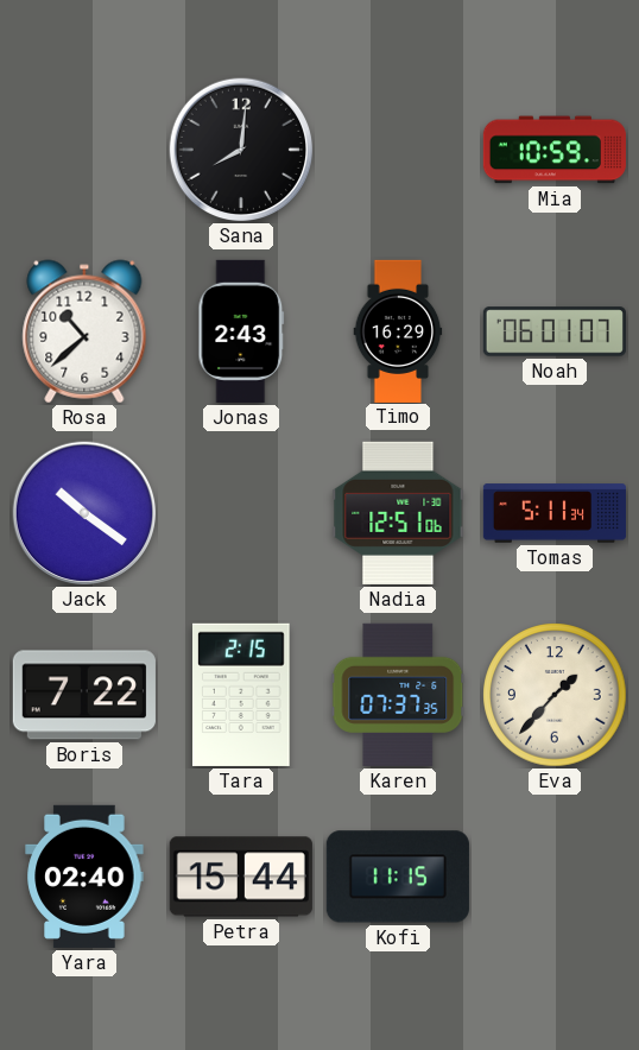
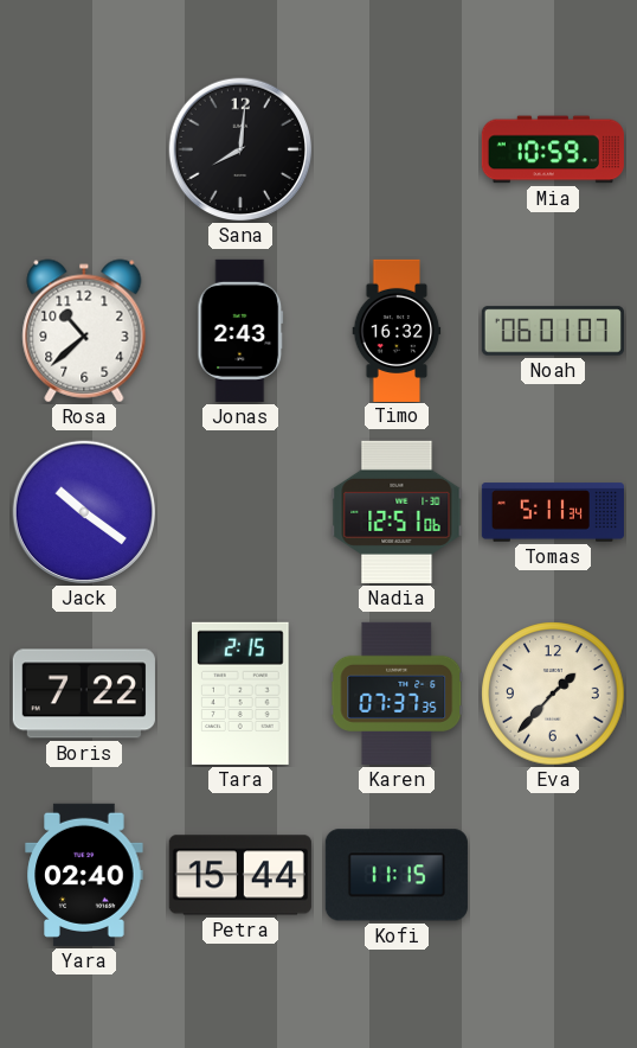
Timo: 16:29 -> 16:32
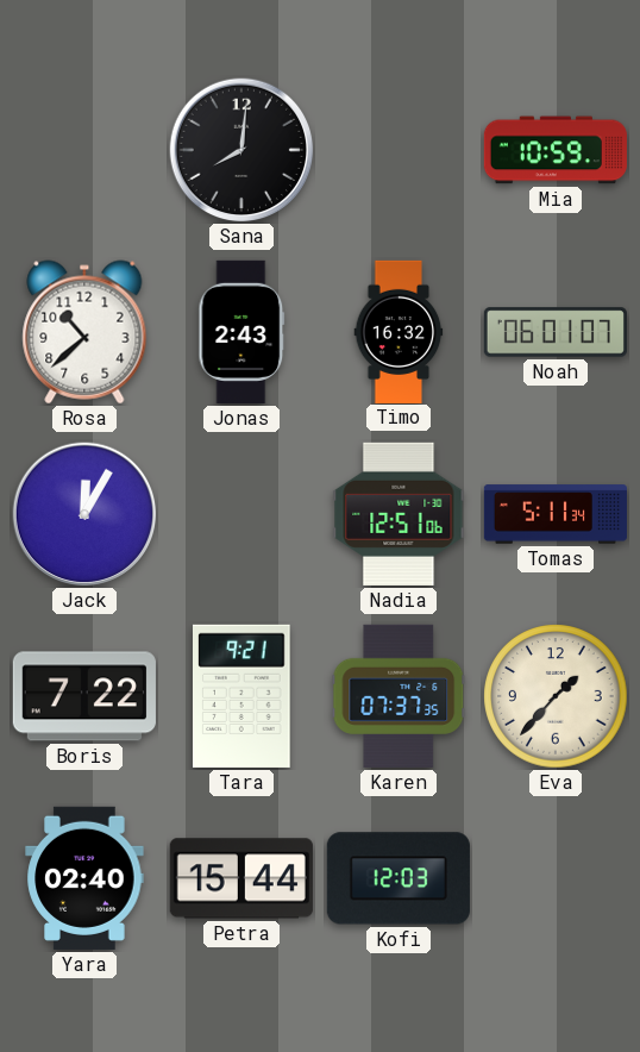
Jack: 10:21 -> 12:05
Tara: 2:15 -> 9:21
Kofi: 11:15 -> 12:03
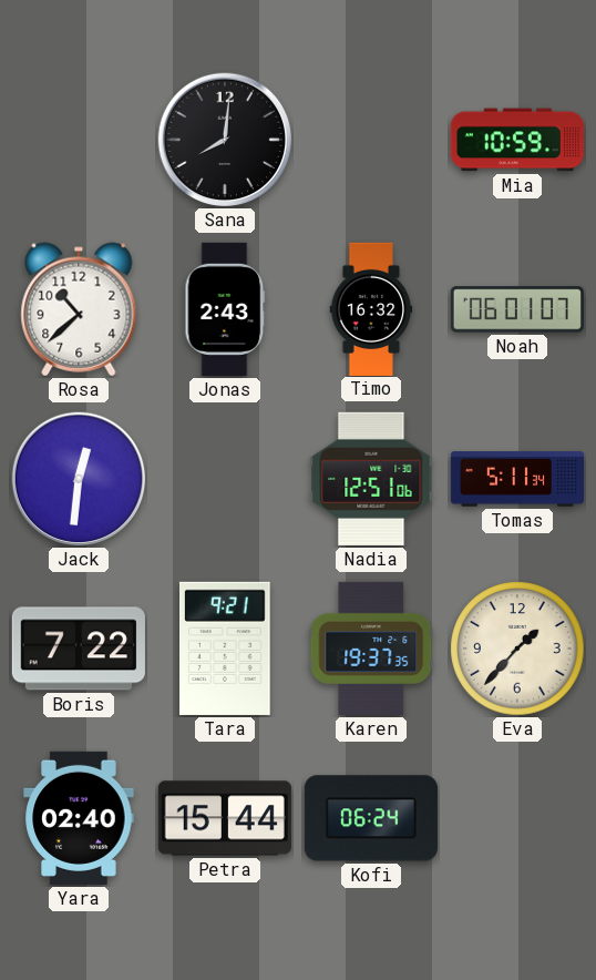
Jack: 12:05 -> 12:31
Karen: 07:37 -> 19:37
Kofi: 12:03 -> 06:24
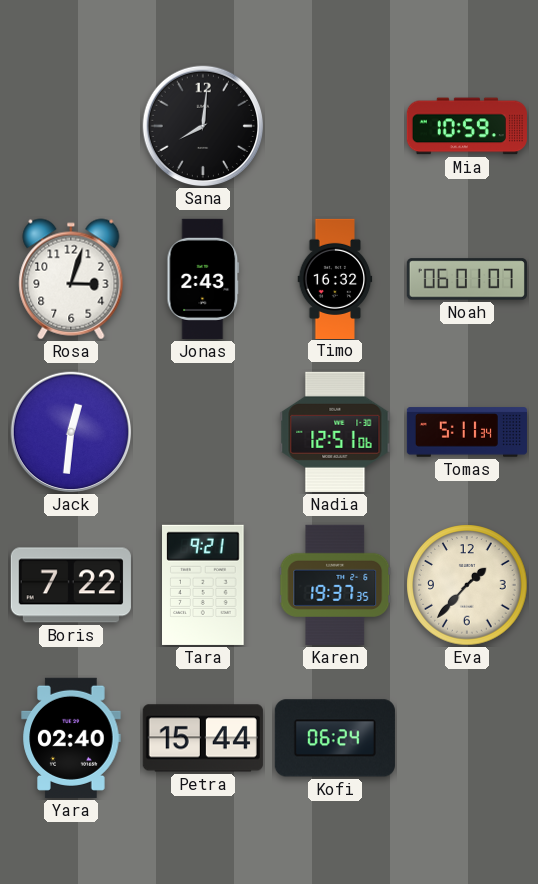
Rosa: 10:38 -> 3:03
